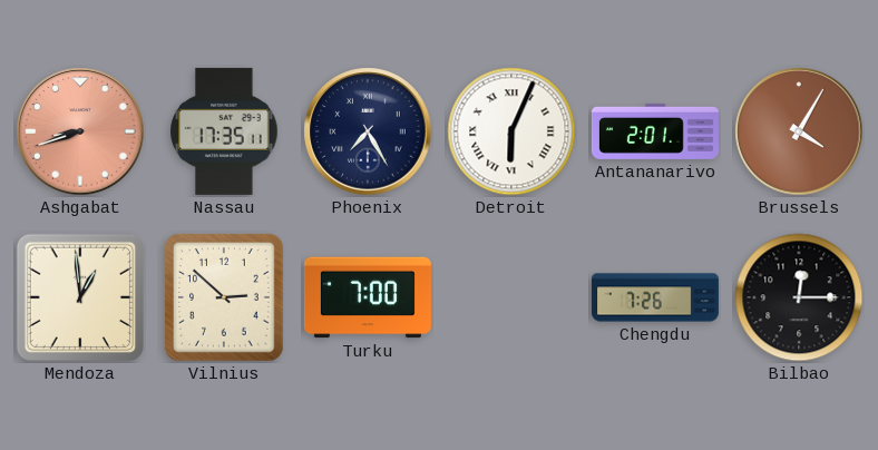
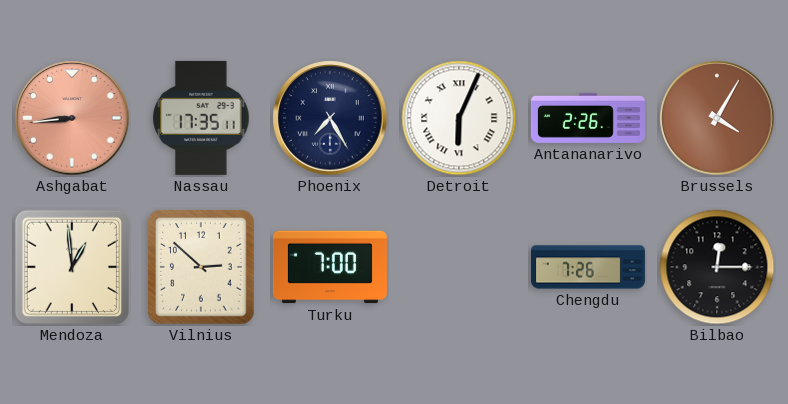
Ashgabat: 8:42 -> 8:44
Antananarivo: 2:01 -> 2:26
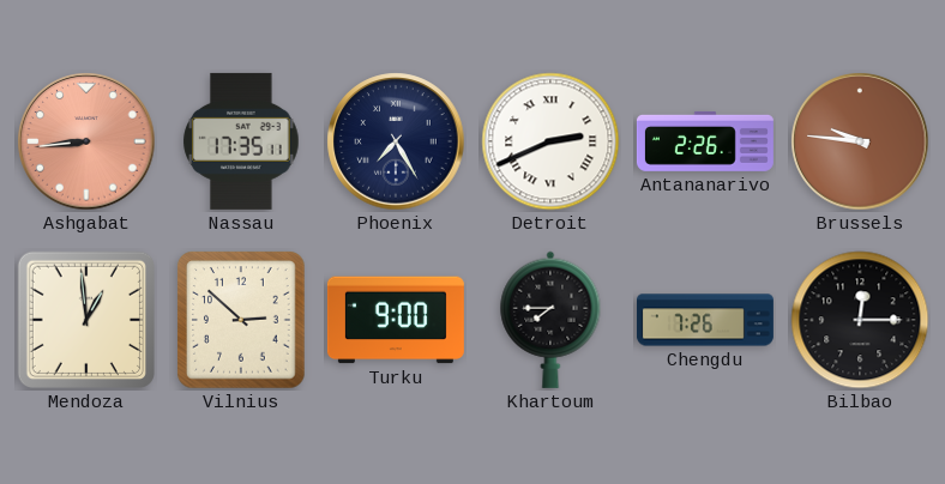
Detroit: 6:04 -> 2:41
Brussels: 4:05 -> 9:46
Turku: 7:00 -> 9:00
Khartoum: none -> 7:45
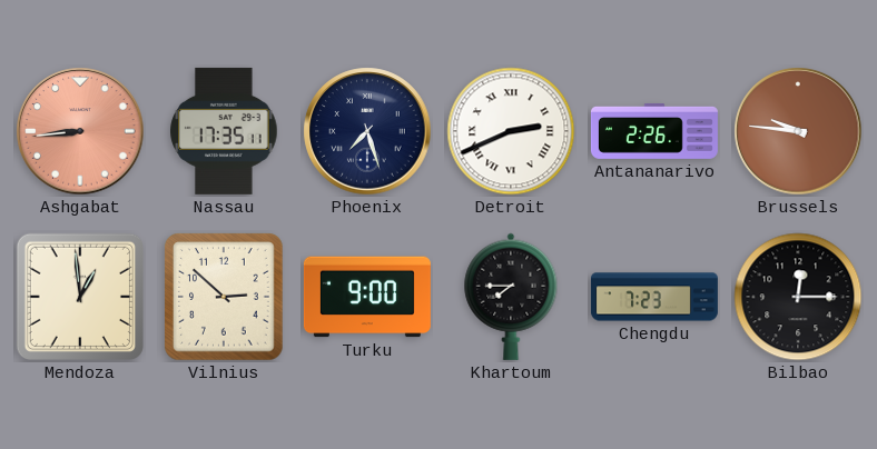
Phoenix: 7:25 -> 7:27
Chengdu: 7:26 -> 7:23
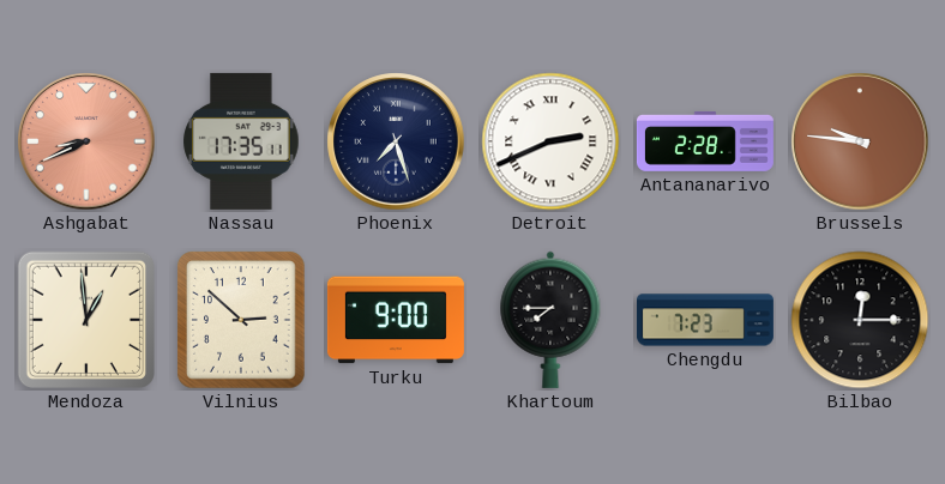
Ashgabat: 8:44 -> 8:41
Antananarivo: 2:26 -> 2:28
